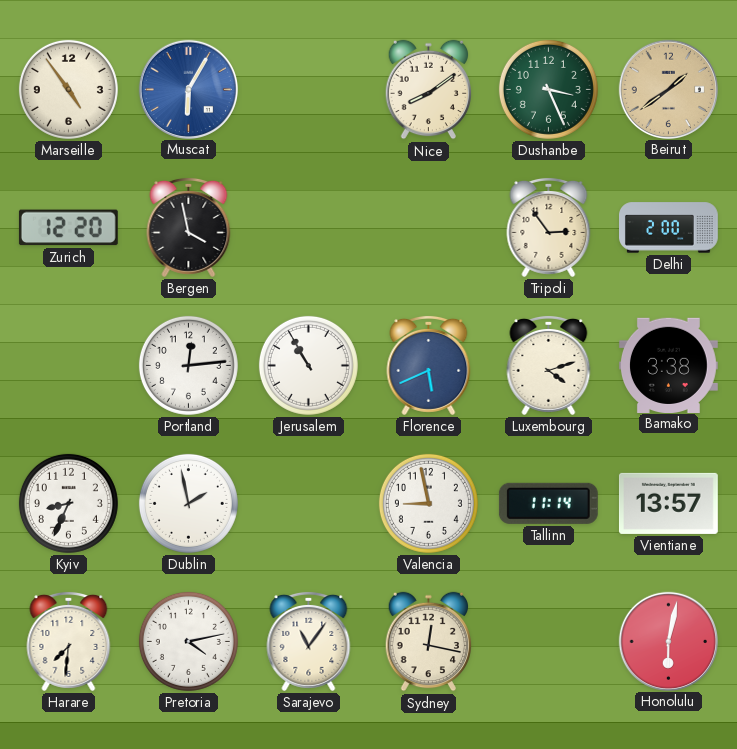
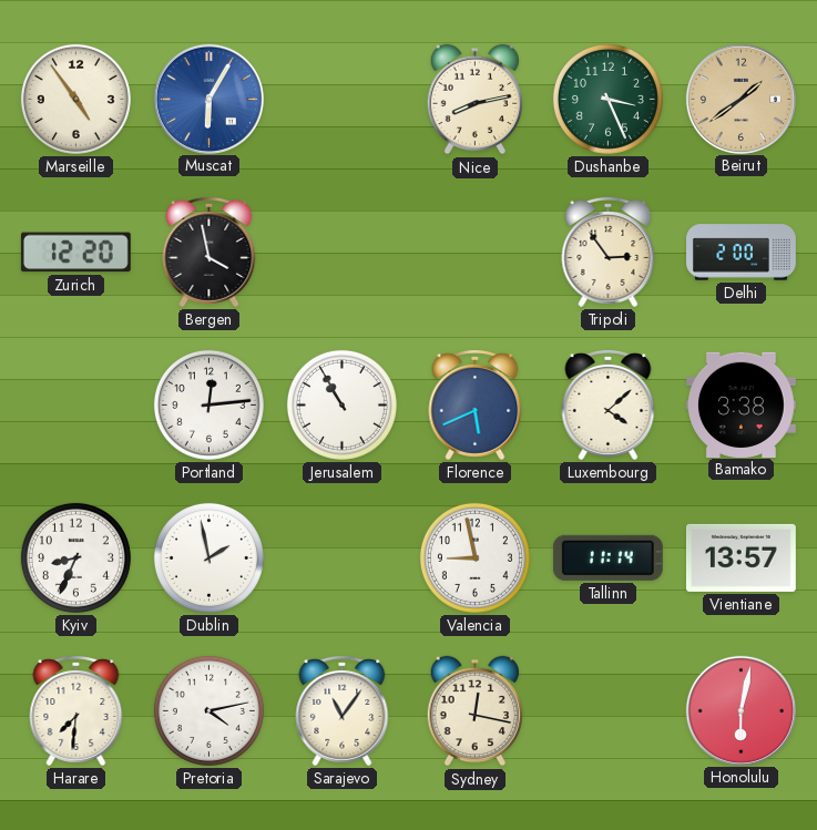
Nice: 8:09 -> 8:13
Luxembourg: 4:12 -> 4:08
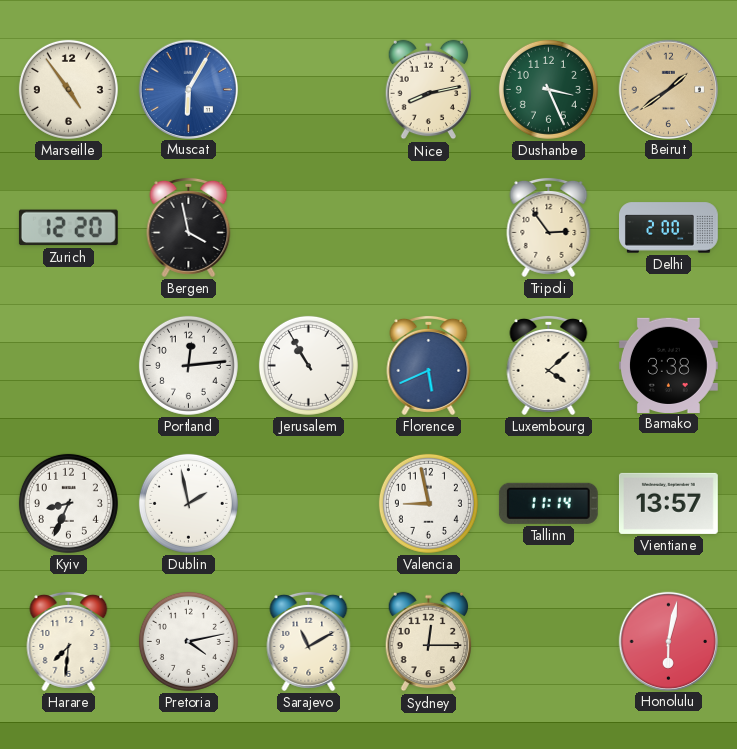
Sarajevo: 11:06 -> 11:10
Sydney: 12:17 -> 12:15
